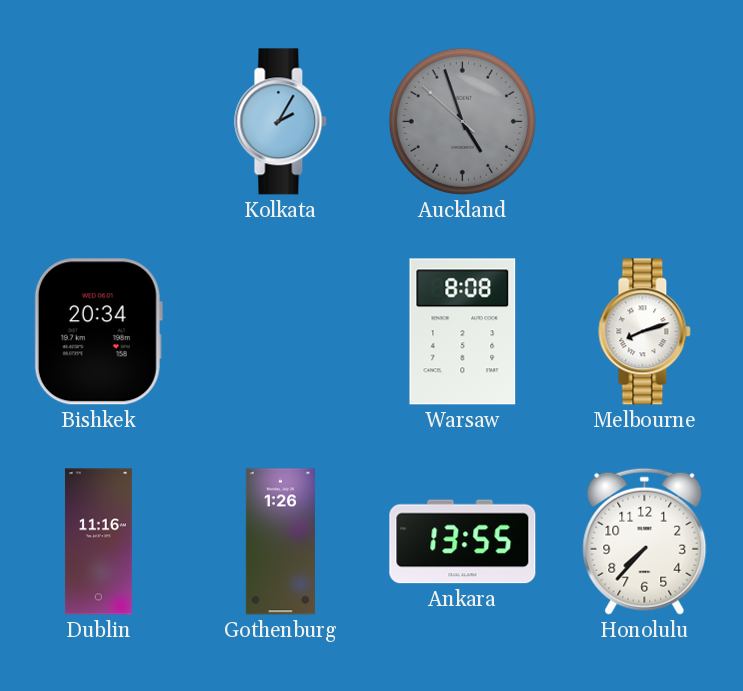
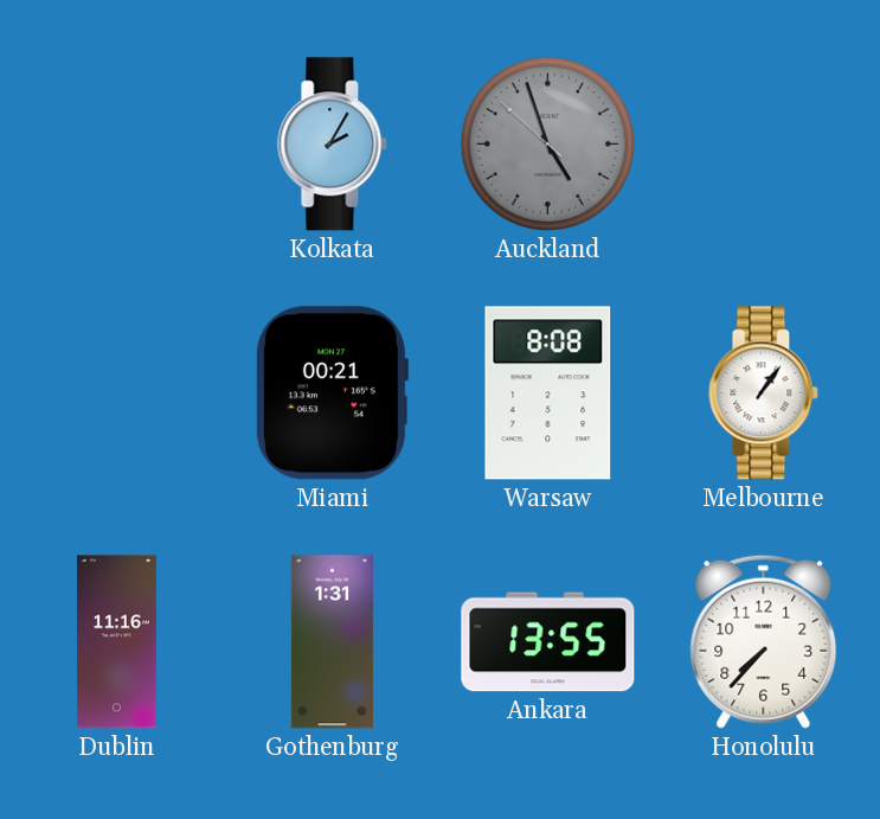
Bishkek: 20:34 -> none
Miami: none -> 00:21
Melbourne: 8:12 -> 1:06
Gothenburg: 1:26 -> 1:31
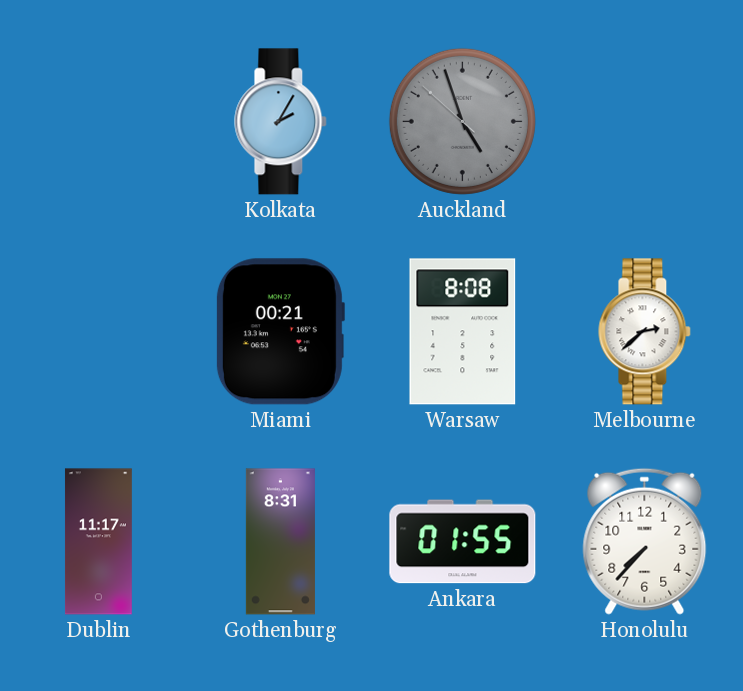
Melbourne: 1:06 -> 2:38
Dublin: 11:16 -> 11:17
Gothenburg: 1:31 -> 8:31
Ankara: 13:55 -> 01:55
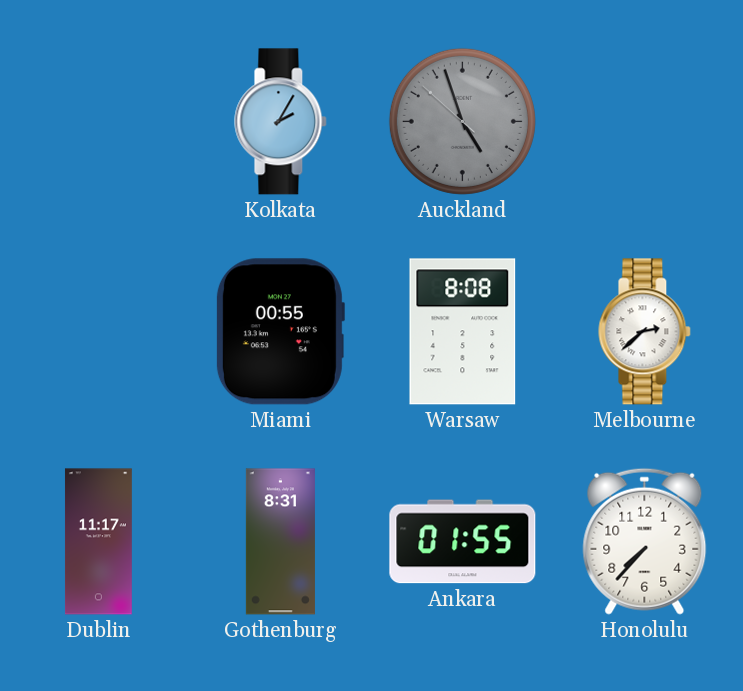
Miami: 00:21 -> 00:55
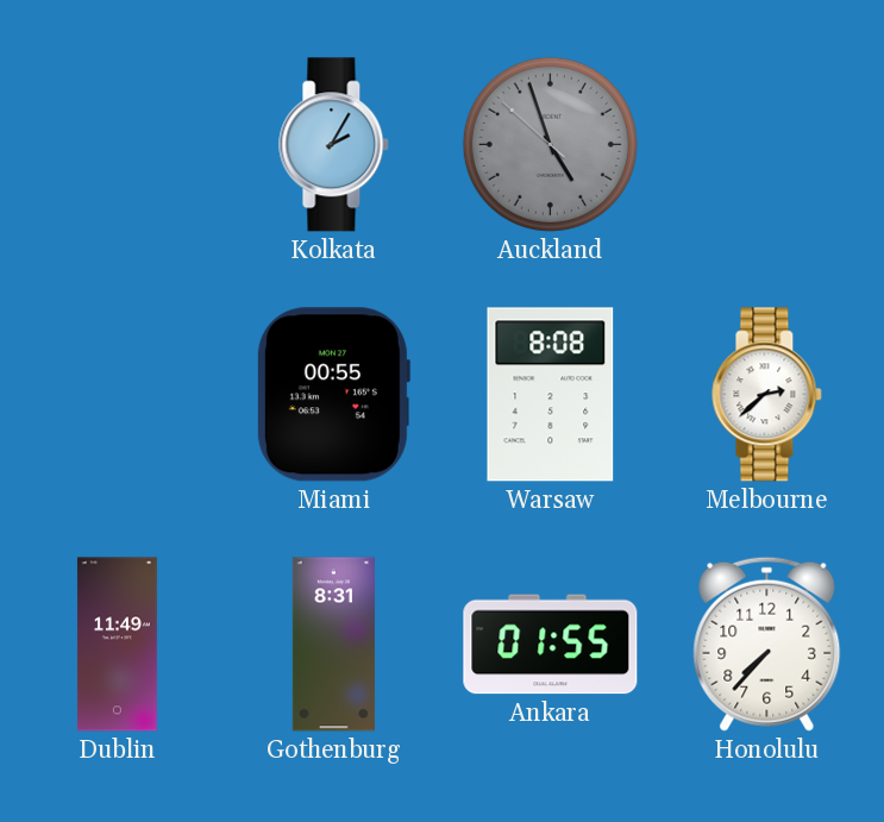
Dublin: 11:17 -> 11:49
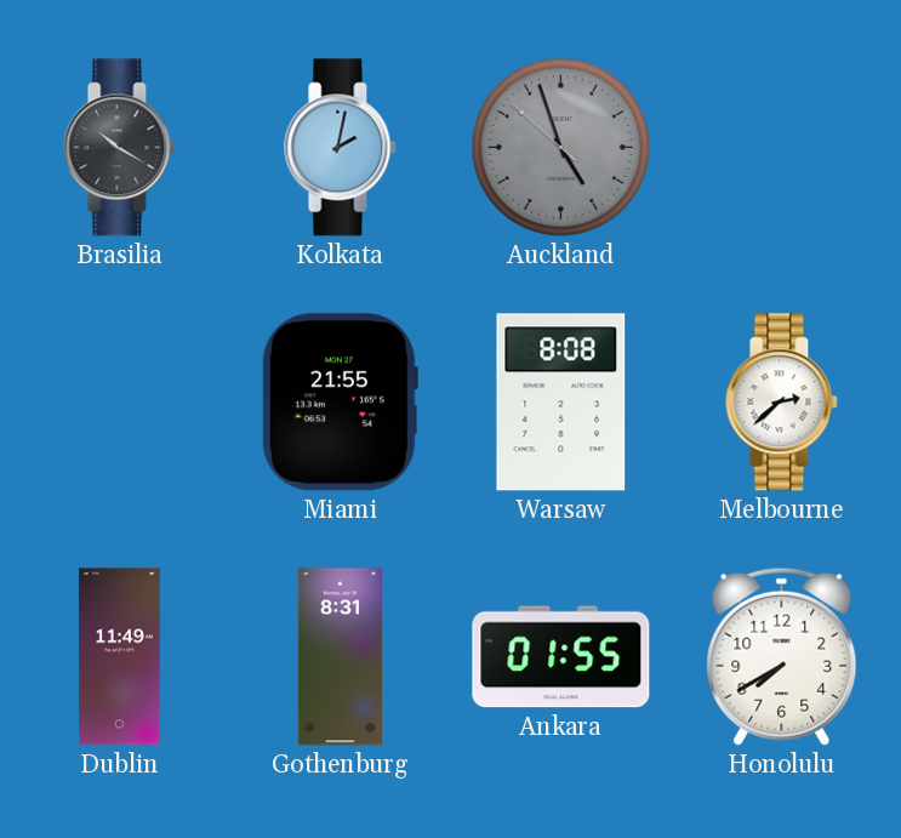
Brasilia: none -> 10:20
Kolkata: 2:05 -> 2:02
Miami: 00:55 -> 21:55
Honolulu: 7:37 -> 7:40
